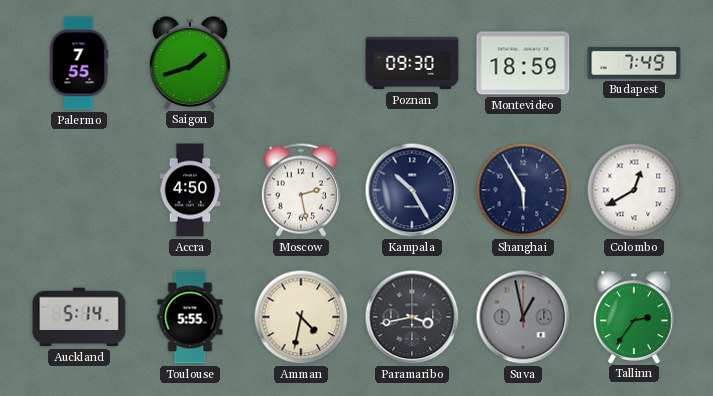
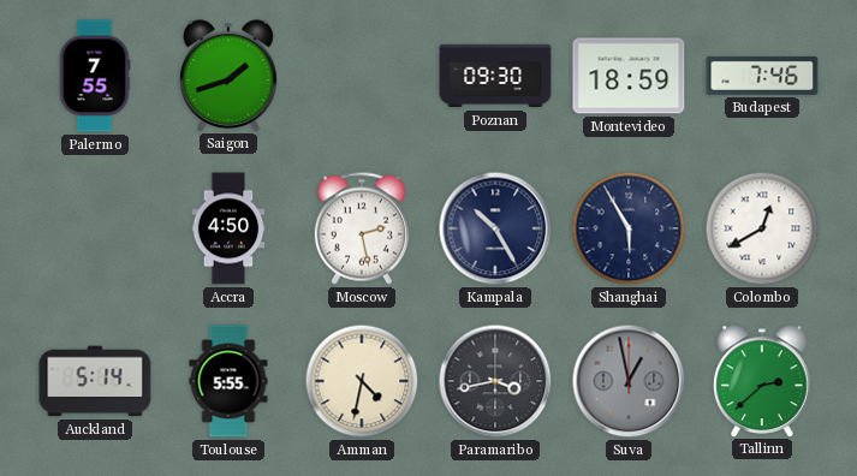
Budapest: 7:49 -> 7:46
Tallinn: 2:36 -> 2:38
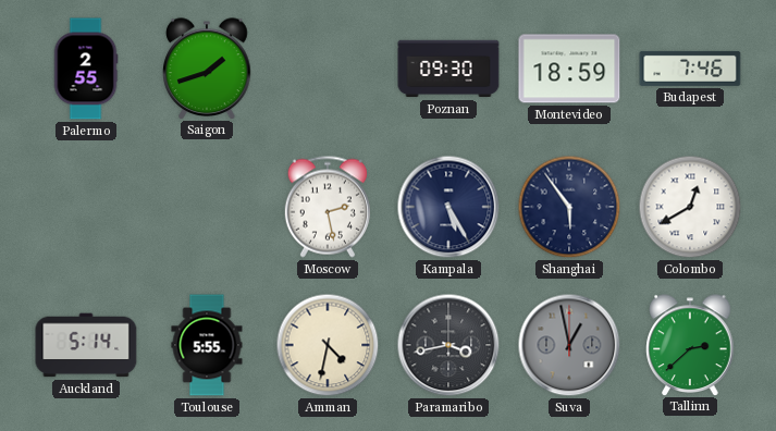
Palermo: 7:55 -> 2:55
Accra: 4:50 -> none
Kampala: 10:25 -> 5:25
Shanghai: 5:55 -> 5:54
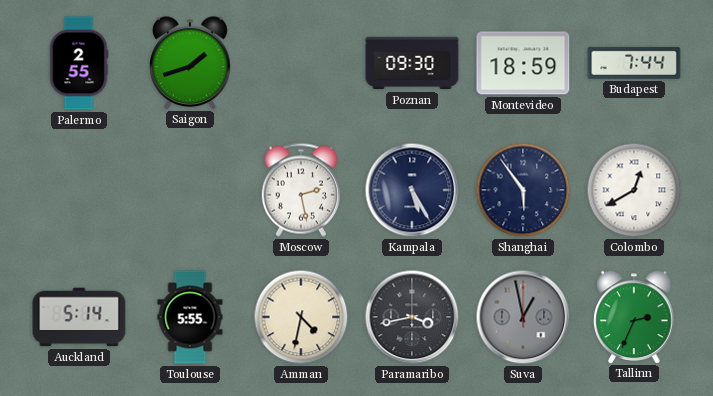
Budapest: 7:46 -> 7:44
Tallinn: 2:38 -> 2:34
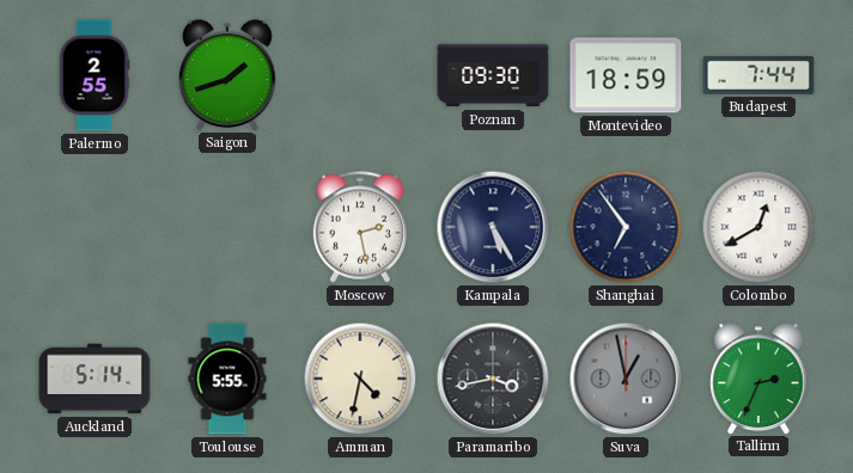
Shanghai: 5:54 -> 6:54
